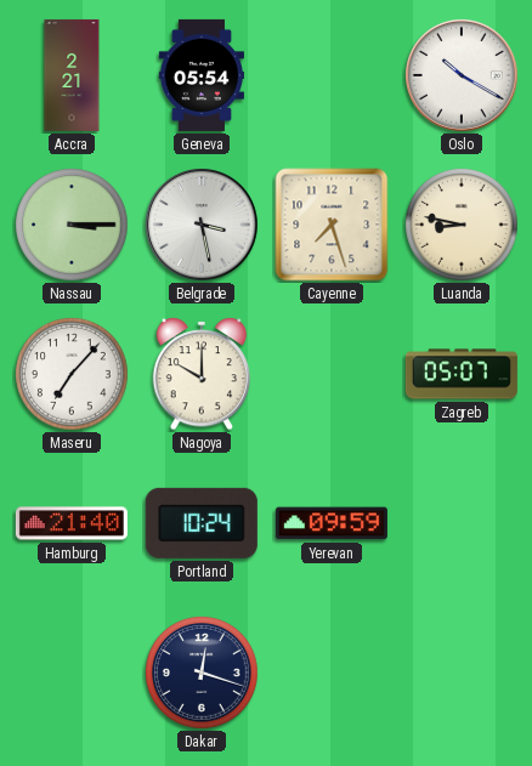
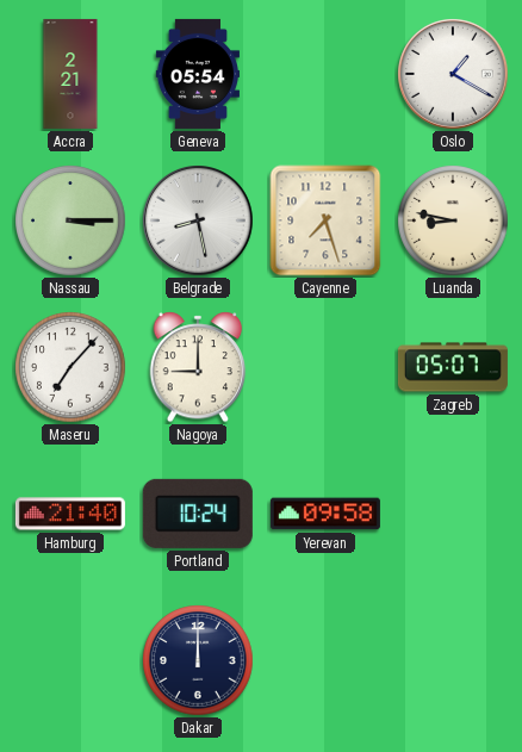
Oslo: 10:20 -> 1:20
Belgrade: 3:28 -> 8:28
Nagoya: 10:00 -> 9:00
Yerevan: 09:59 -> 09:58
Dakar: 12:18 -> 12:00
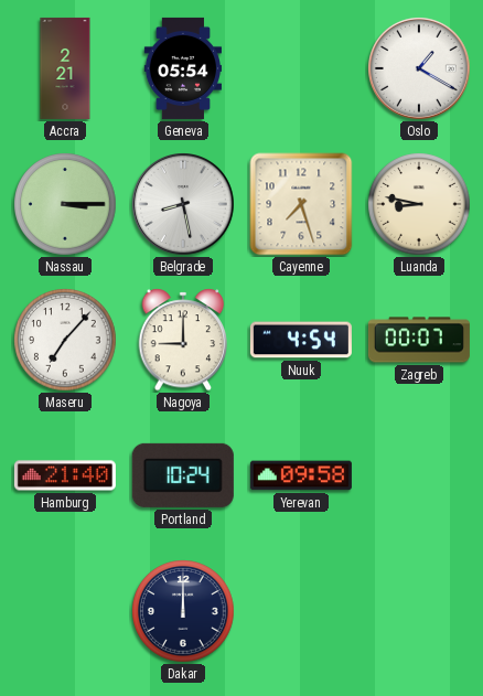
Nuuk: none -> 4:54
Zagreb: 05:07 -> 00:07
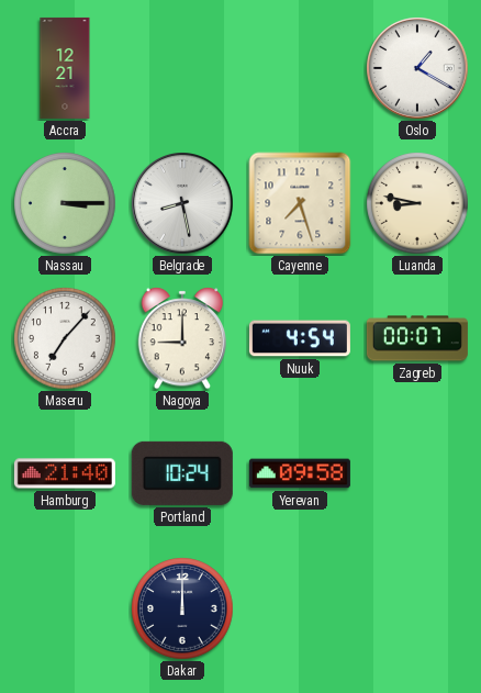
Accra: 2:21 -> 12:21
Geneva: 05:54 -> none
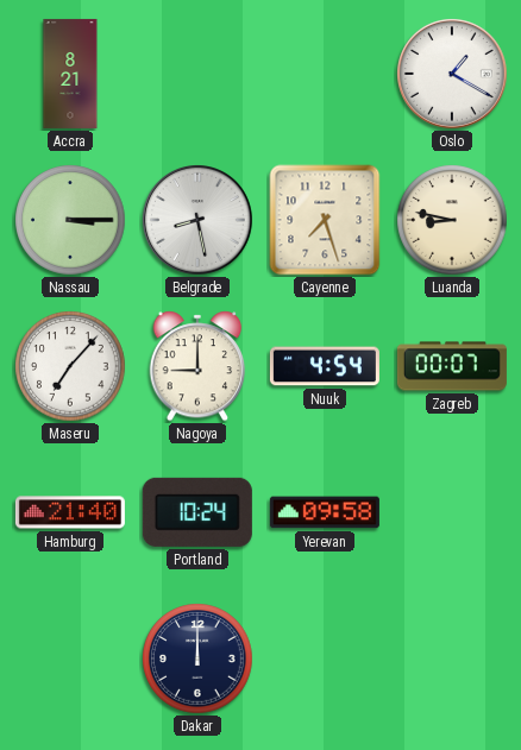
Accra: 12:21 -> 8:21
